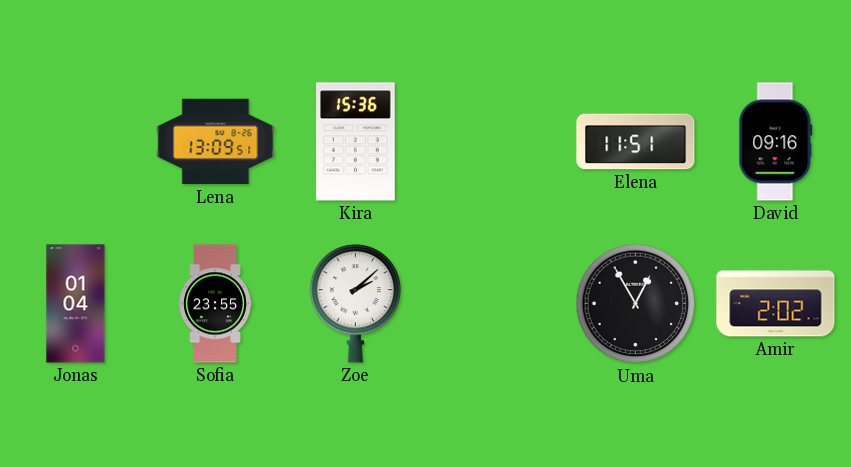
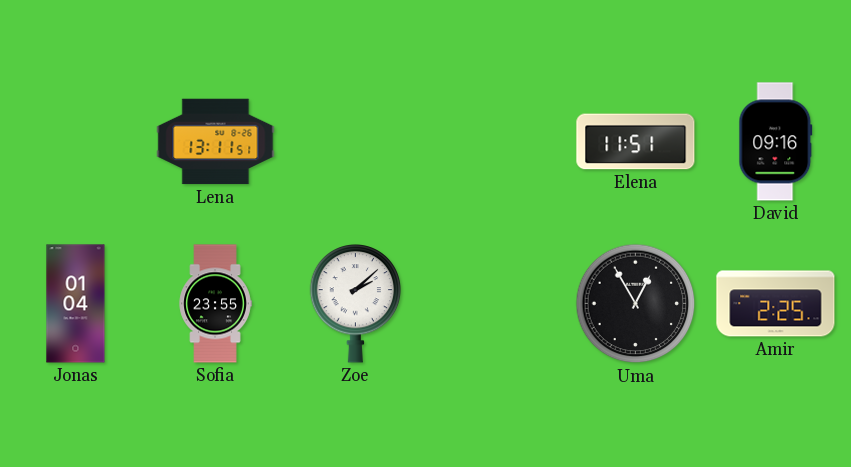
Lena: 13:09 -> 13:11
Kira: 15:36 -> none
Amir: 2:02 -> 2:25
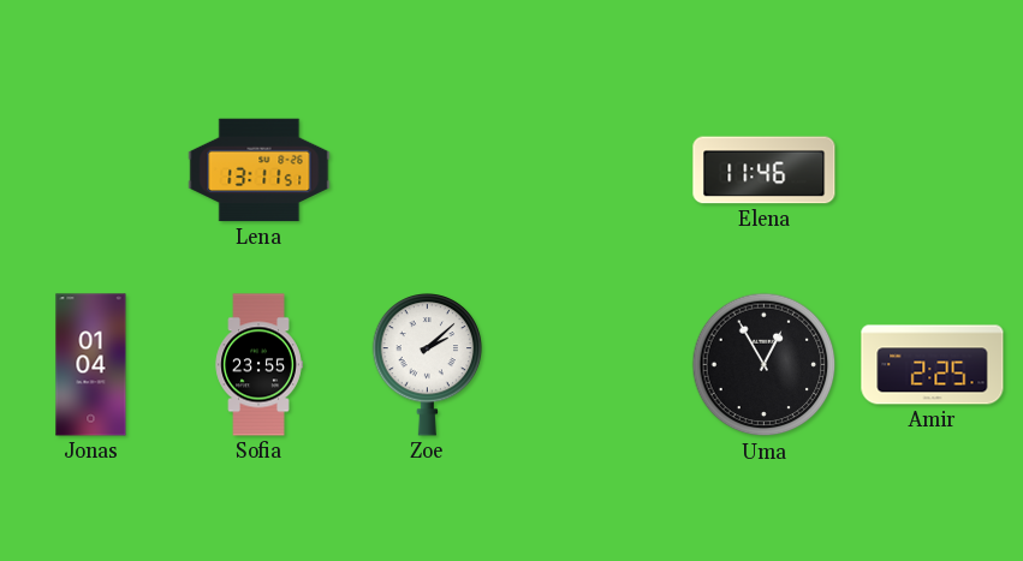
Elena: 11:51 -> 11:46
David: 09:16 -> none
